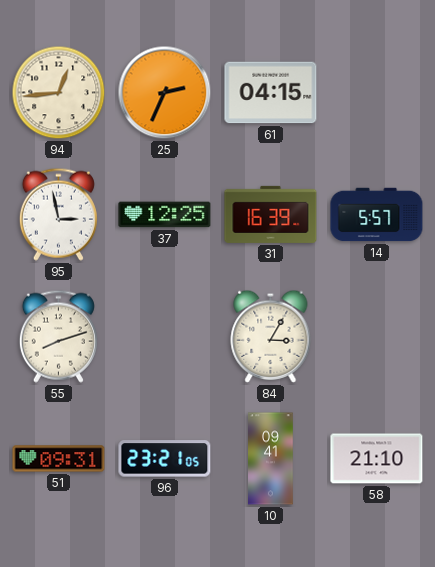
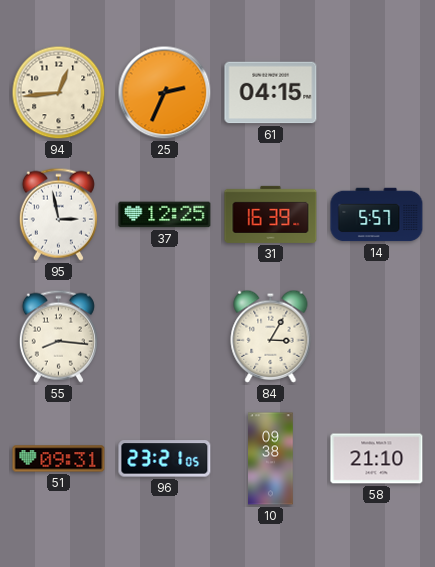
55: 8:12 -> 8:16
10: 09:41 -> 09:38
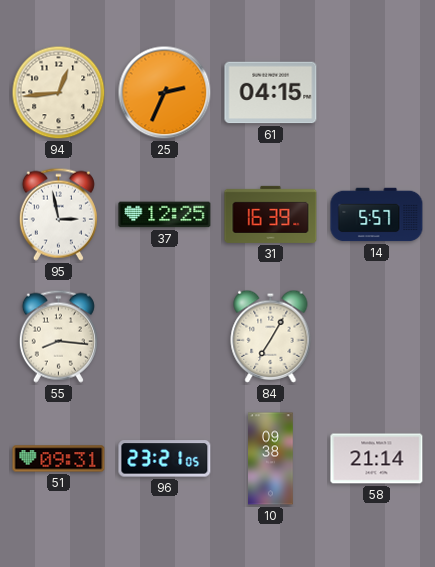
84: 3:05 -> 7:05
58: 21:10 -> 21:14
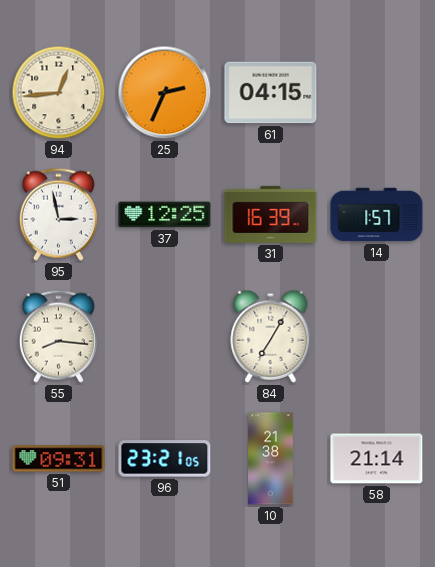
14: 5:57 -> 1:57
10: 09:38 -> 21:38
